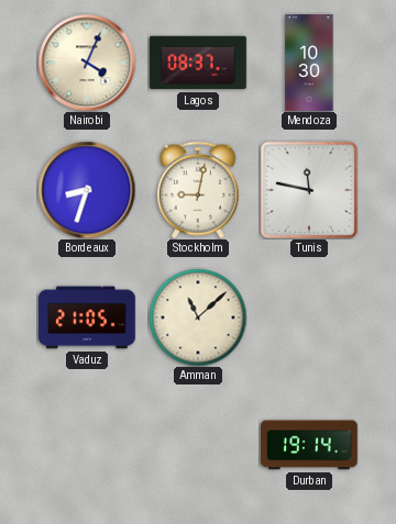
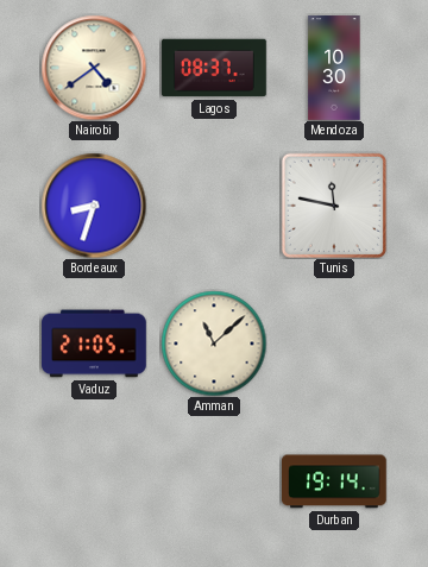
Nairobi: 4:04 -> 4:39
Stockholm: 9:02 -> none
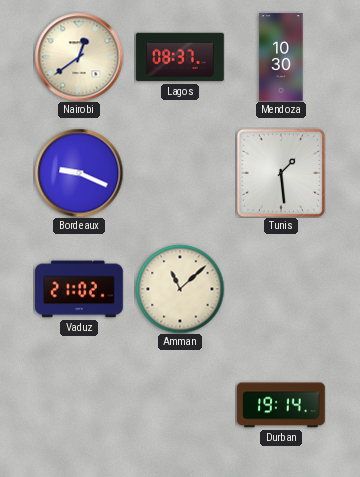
Nairobi: 4:39 -> 12:39
Bordeaux: 8:33 -> 9:19
Tunis: 11:47 -> 1:29
Vaduz: 21:05 -> 21:02
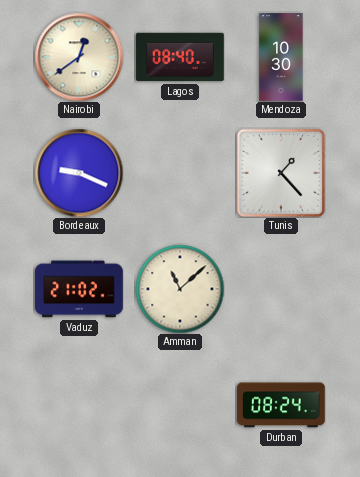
Lagos: 08:37 -> 08:40
Tunis: 1:29 -> 1:23
Durban: 19:14 -> 08:24
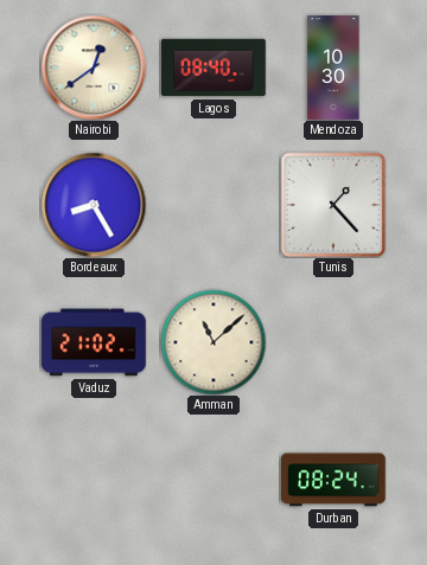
Bordeaux: 9:19 -> 8:25
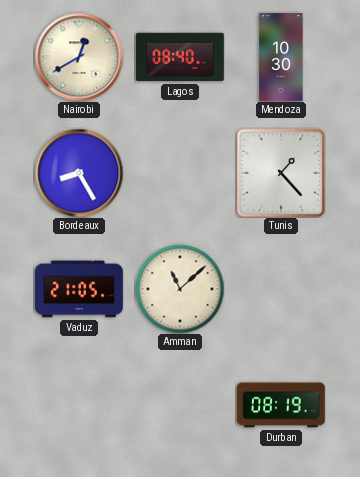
Nairobi: 12:39 -> 12:40
Vaduz: 21:02 -> 21:05
Durban: 08:24 -> 08:19
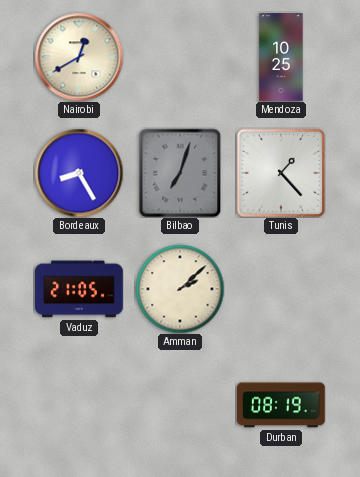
Lagos: 08:40 -> none
Mendoza: 10:30 -> 10:25
Bilbao: none -> 7:03
Amman: 11:08 -> 2:08
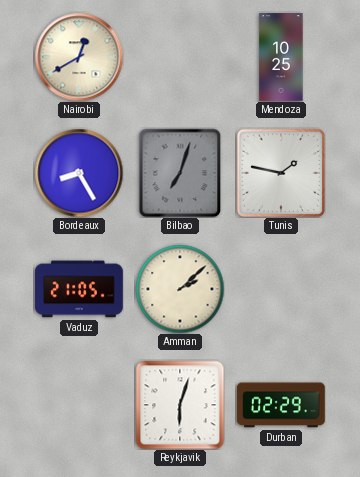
Tunis: 1:23 -> 1:47
Reykjavik: none -> 6:03
Durban: 08:19 -> 02:29
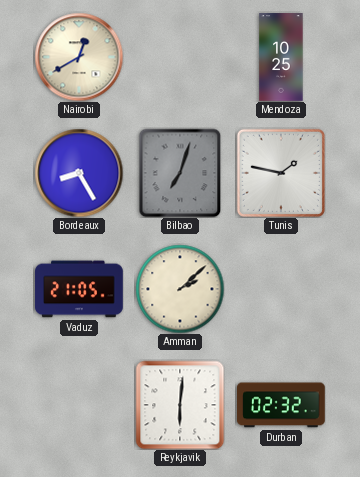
Reykjavik: 6:03 -> 6:01
Durban: 02:29 -> 02:32
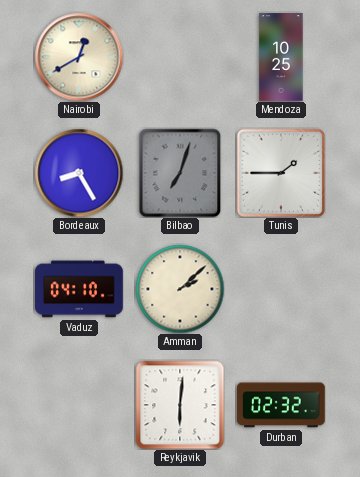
Tunis: 1:47 -> 1:45
Vaduz: 21:05 -> 04:10
